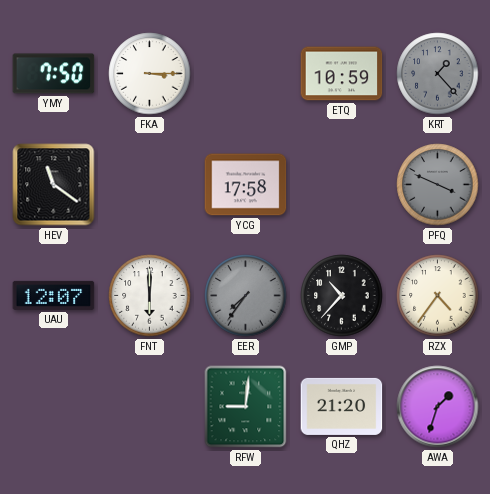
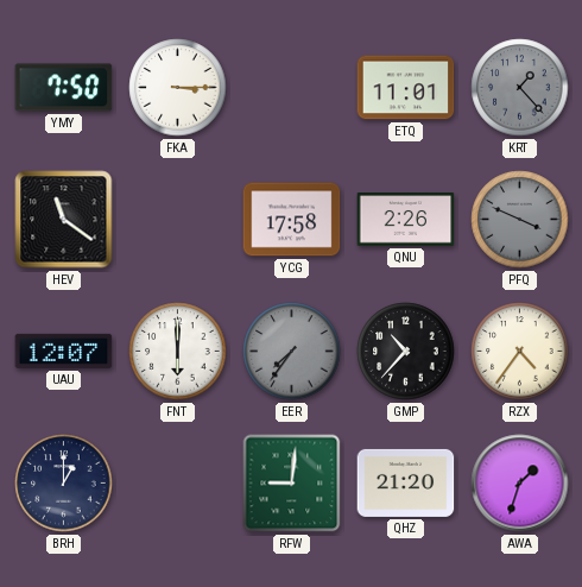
ETQ: 10:59 -> 11:01
QNU: none -> 2:26
BRH: none -> 1:00
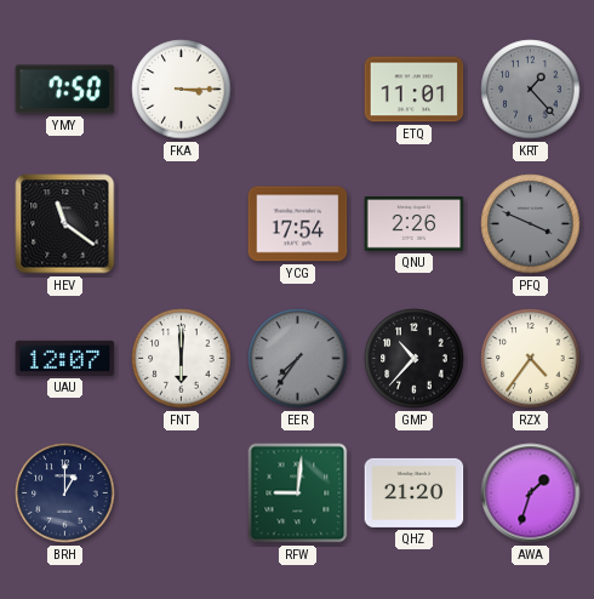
YCG: 17:58 -> 17:54
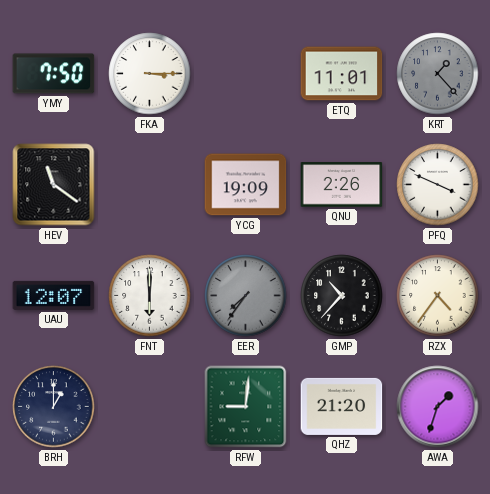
YCG: 17:54 -> 19:09
PFQ dial: grey -> white
